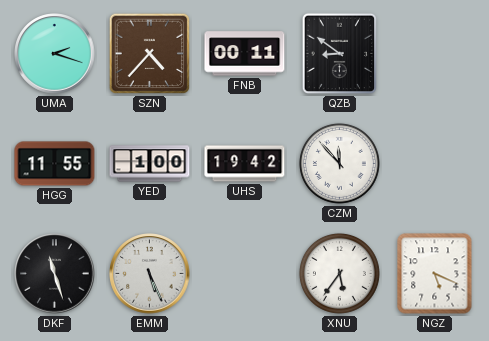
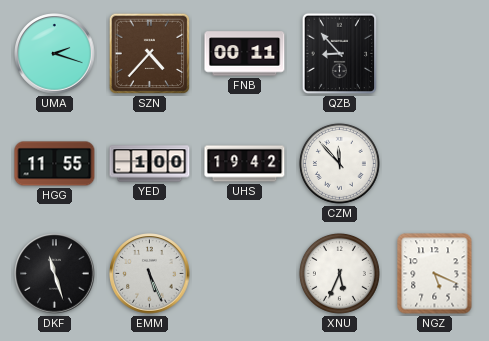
QZB: 8:51 -> 8:53
XNU: 5:36 -> 5:34
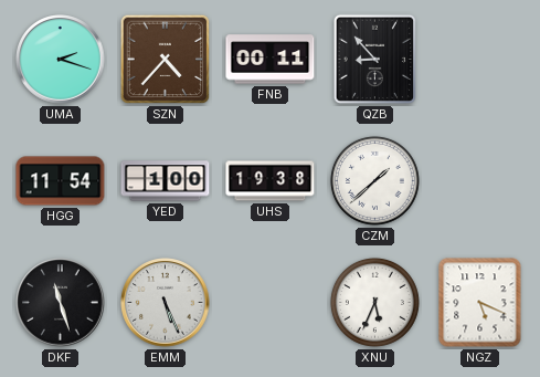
HGG: 11:55 -> 11:54
UHS: 19:42 -> 19:38
CZM: 11:53 -> 1:38
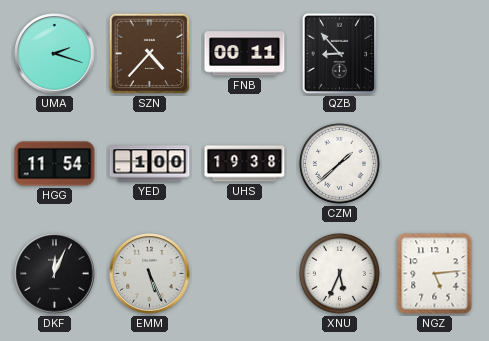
DKF: 11:27 -> 12:04
NGZ: 5:19 -> 5:14
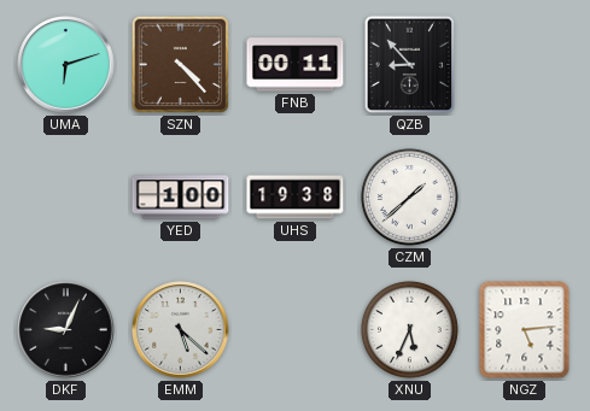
UMA: 2:18 -> 6:12
SZN: 4:37 -> 4:23
HGG: 11:54 -> none
DKF: 12:04 -> 9:04
EMM: 5:26 -> 5:22
